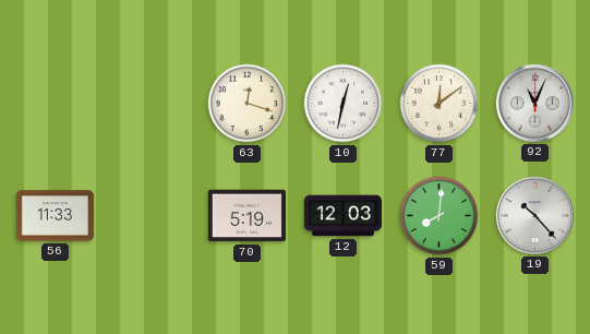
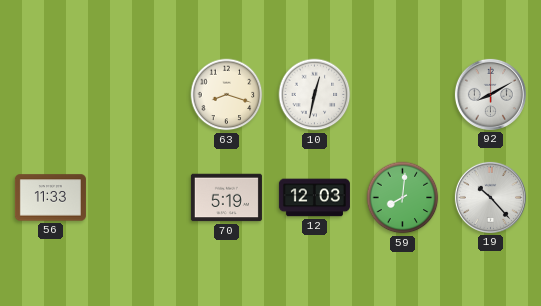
63: 12:18 -> 8:18
77: 12:09 -> none
92: 11:04 -> 8:10
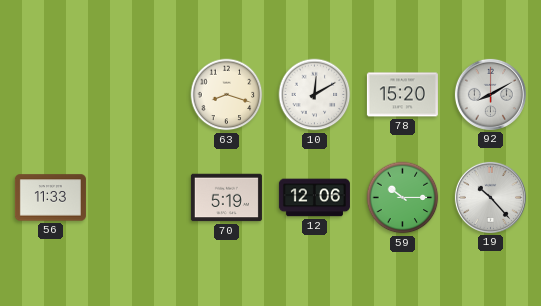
10: 12:32 -> 12:10
78: none -> 15:20
12: 12:03 -> 12:06
59: 8:01 -> 10:15
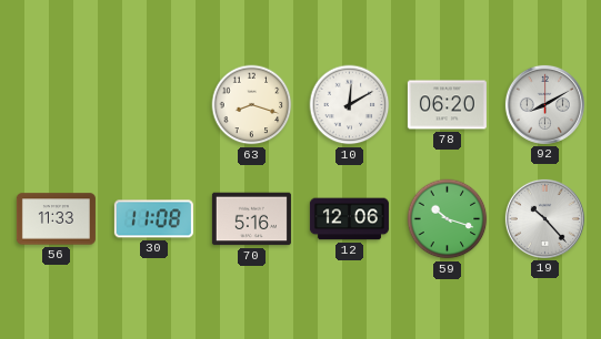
78: 15:20 -> 06:20
30: none -> 11:08
70: 5:19 -> 5:16
59: 10:15 -> 10:18
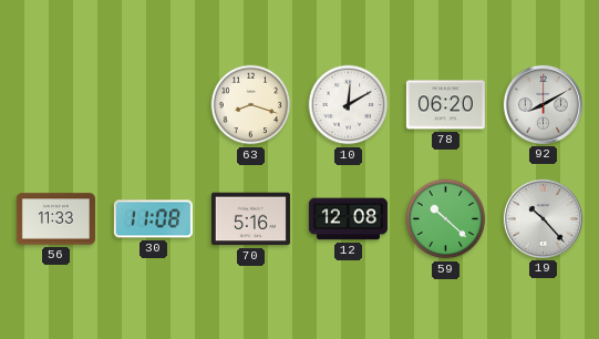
12: 12:06 -> 12:08
59: 10:18 -> 10:22
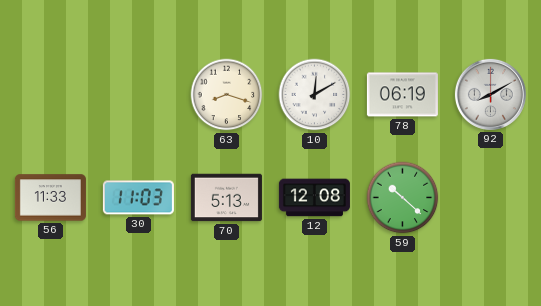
78: 06:20 -> 06:19
30: 11:08 -> 11:03
70: 5:16 -> 5:13
19: 10:23 -> none
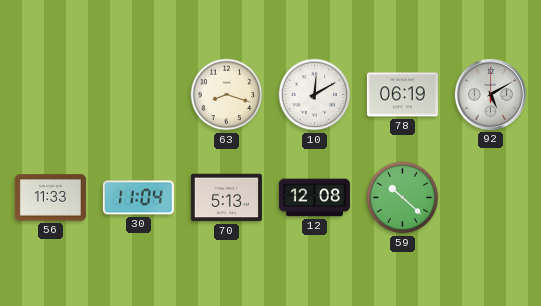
92: 8:10 -> 5:10
30: 11:03 -> 11:04
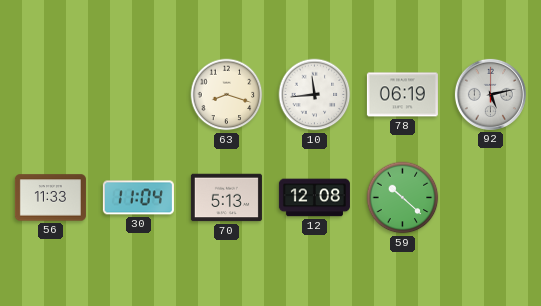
10: 12:10 -> 11:44
92: 5:10 -> 5:13
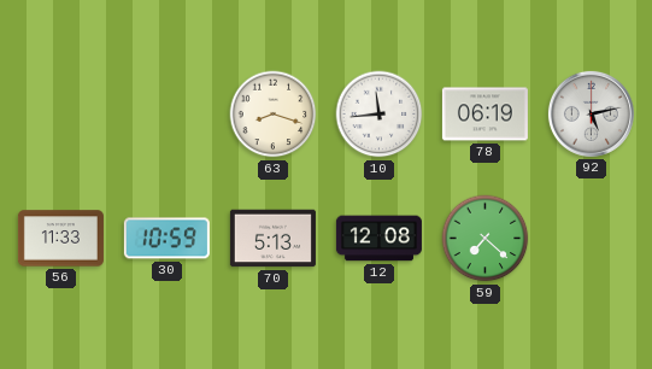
30: 11:04 -> 10:59
59: 10:22 -> 7:22
